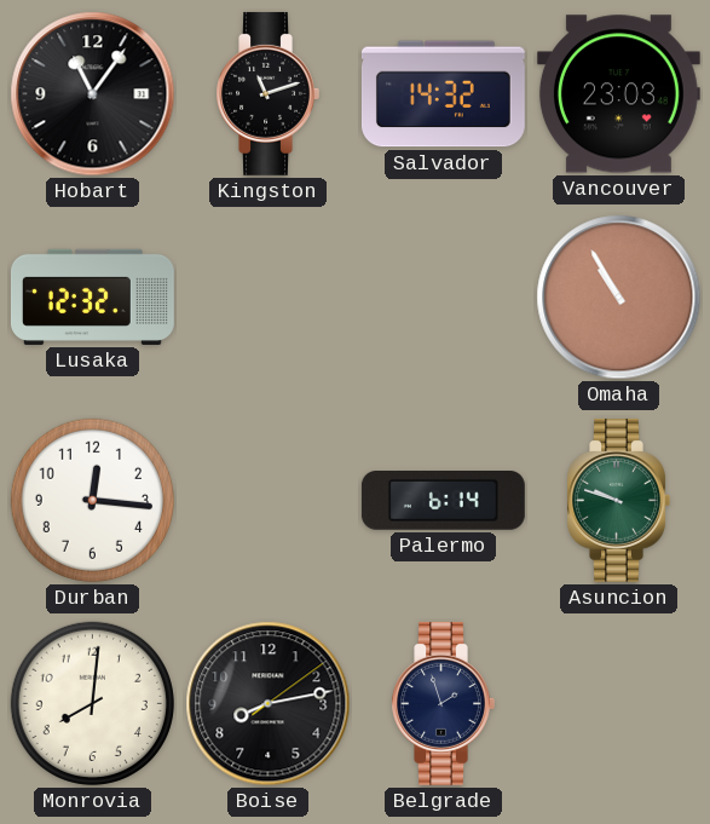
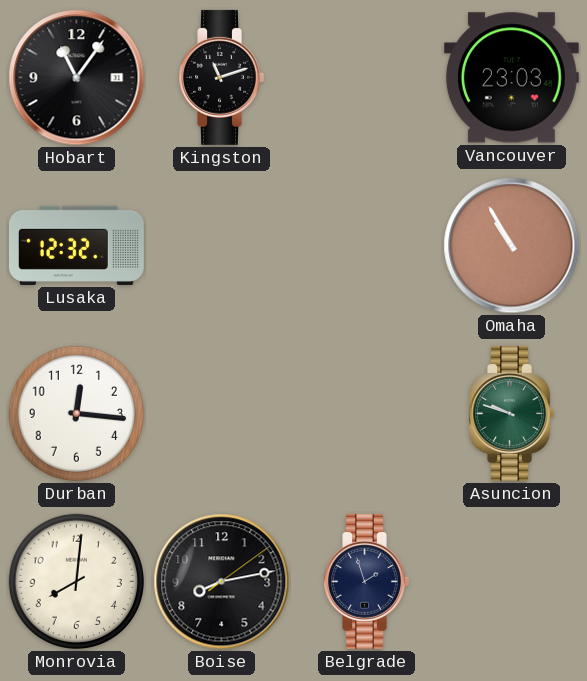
Salvador: 14:32 -> none
Palermo: 6:14 -> none
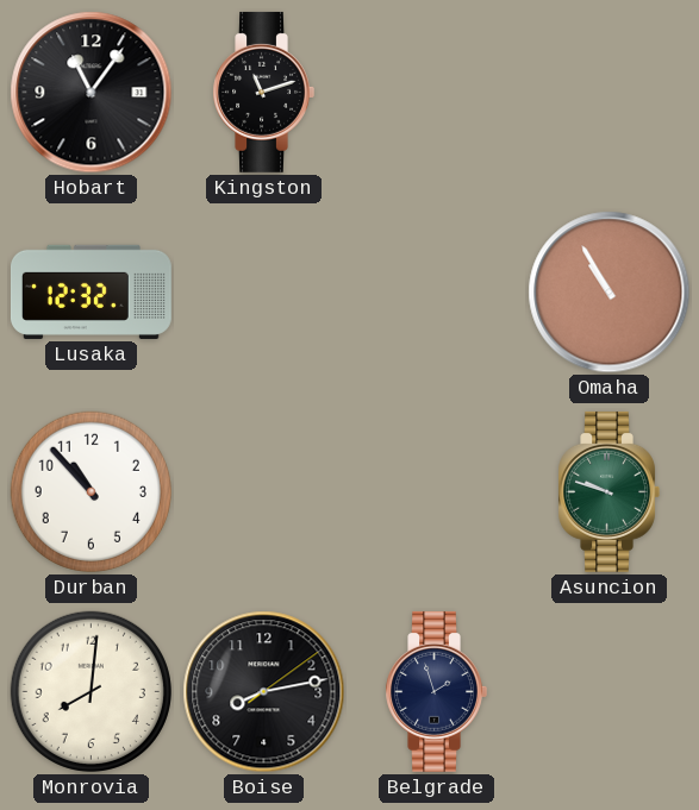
Vancouver: 23:03 -> none
Durban: 12:16 -> 10:53
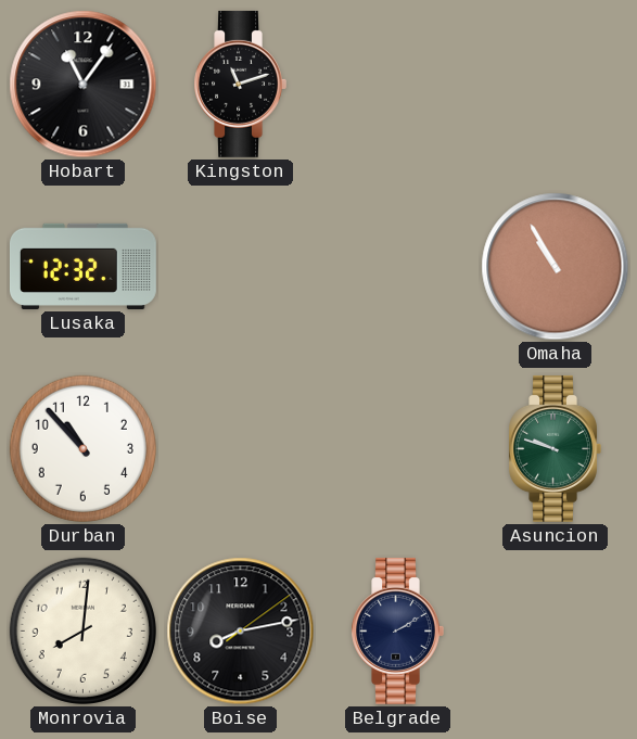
Belgrade: 1:57 -> 2:10
